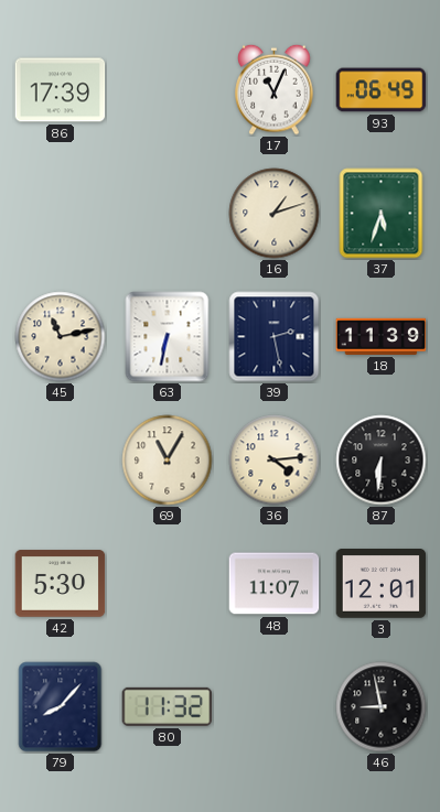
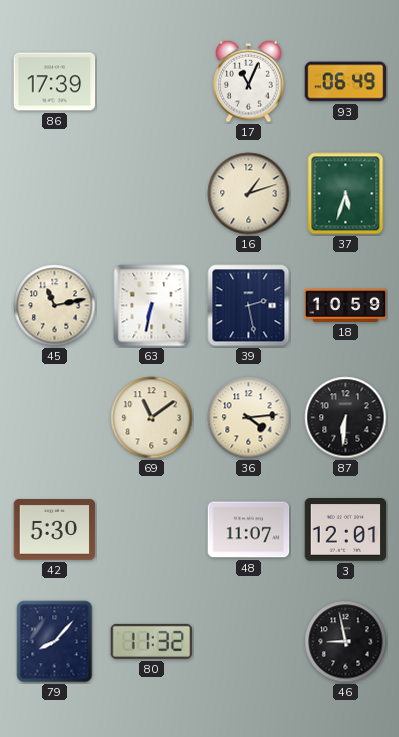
18: 11:39 -> 10:59
69: 11:05 -> 11:09
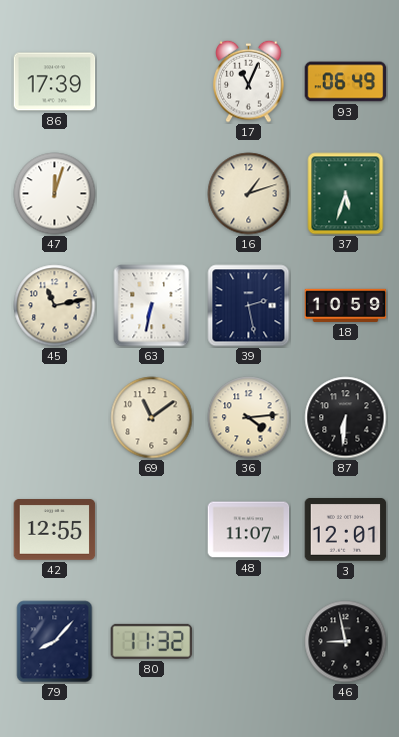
47: none -> 12:03
42: 5:30 -> 12:55
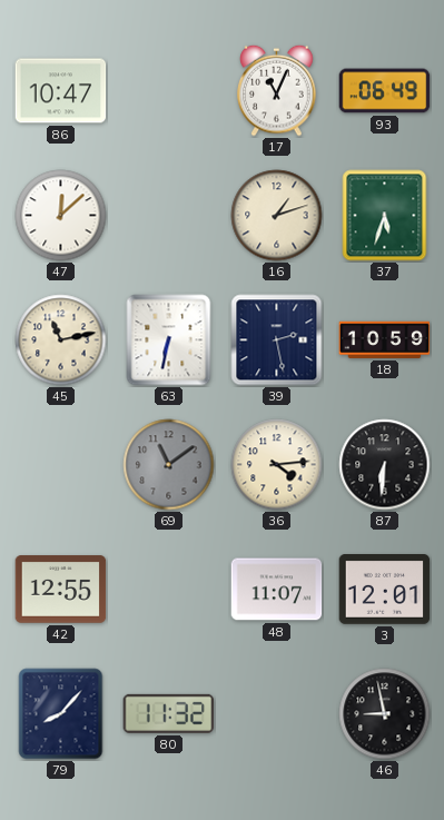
86: 17:39 -> 10:47
47: 12:03 -> 12:08
69 dial: cream -> grey
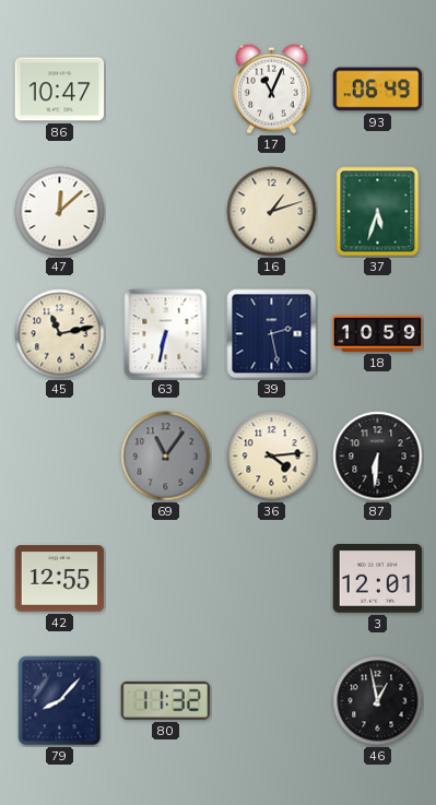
69: 11:09 -> 11:06
48: 11:07 -> none
46: 8:58 -> 12:58
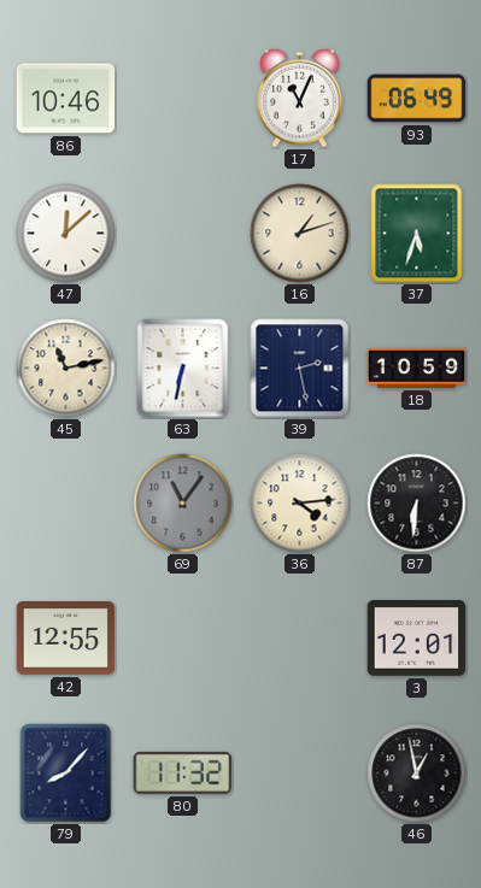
86: 10:47 -> 10:46
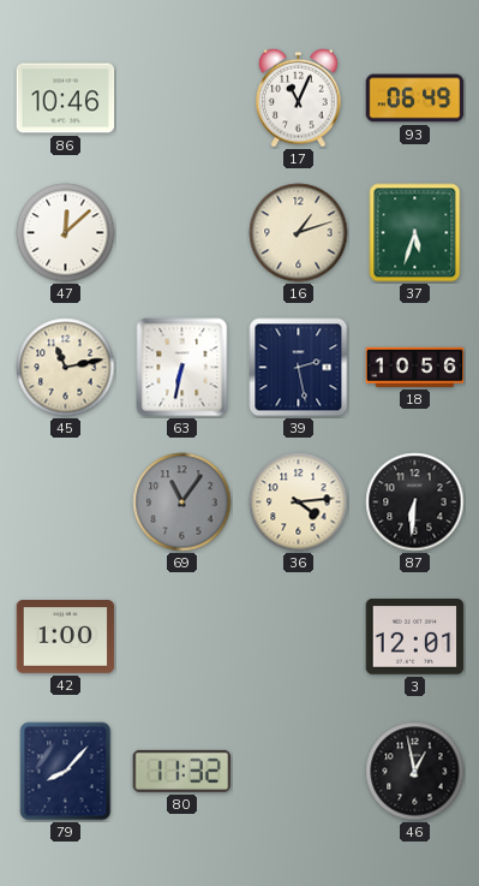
18: 10:59 -> 10:56
42: 12:55 -> 1:00
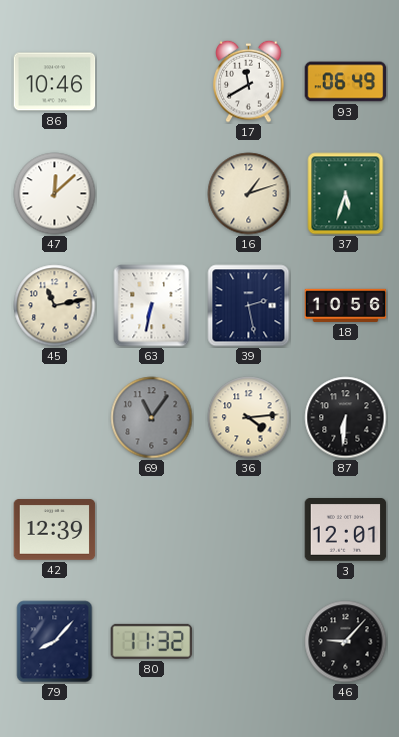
17: 11:04 -> 11:40
42: 1:00 -> 12:39
46: 12:58 -> 9:07
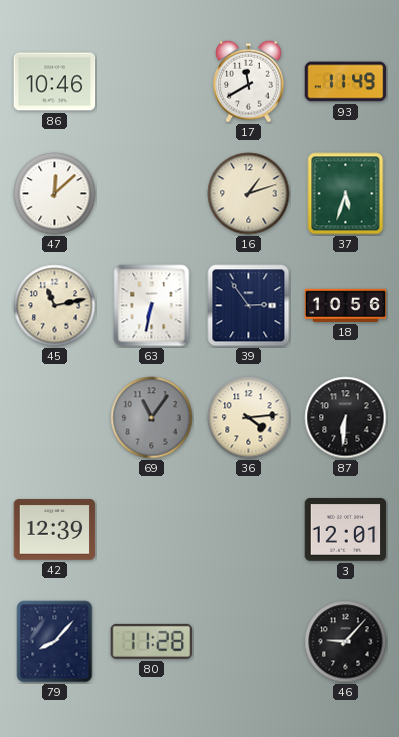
93: 06:49 -> 11:49
39: 2:28 -> 2:54
80: 11:32 -> 11:28
